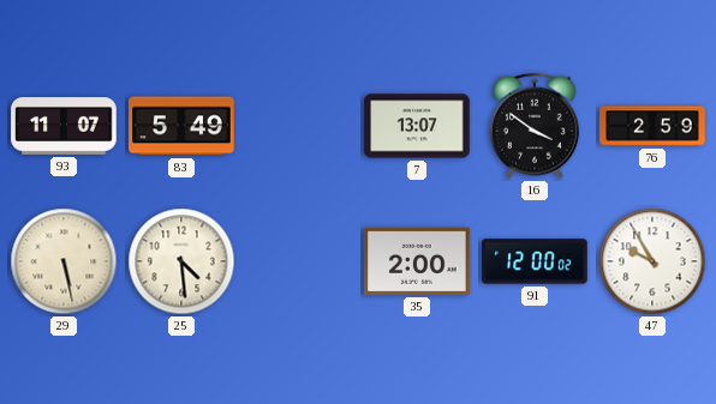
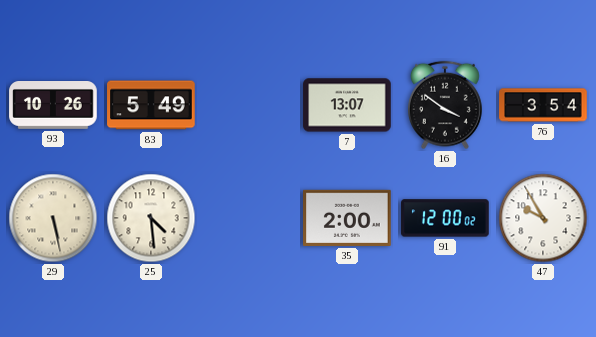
93: 11:07 -> 10:26
76: 2:59 -> 3:54
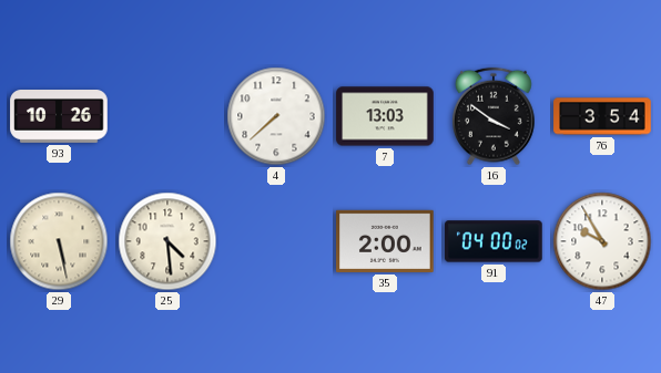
83: 5:49 -> none
4: none -> 7:38
7: 13:07 -> 13:03
91: 12:00 -> 04:00
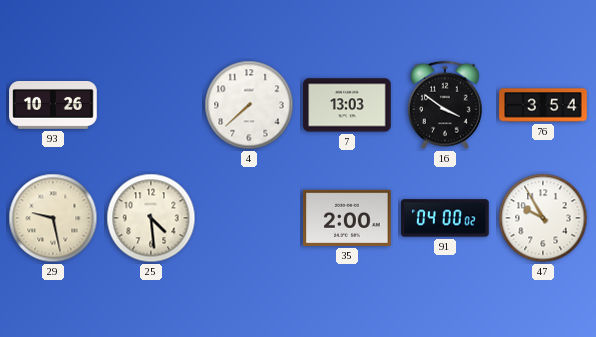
29: 5:28 -> 9:28
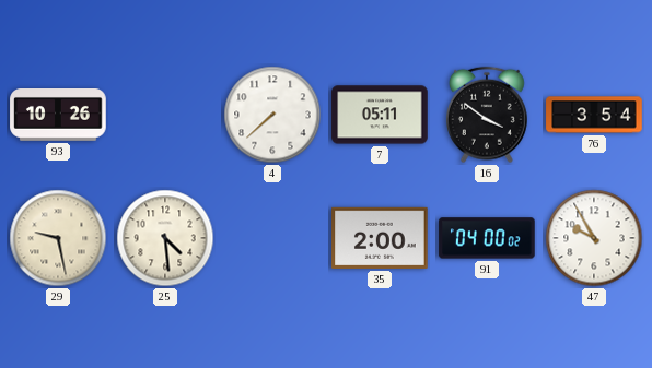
7: 13:03 -> 05:11
